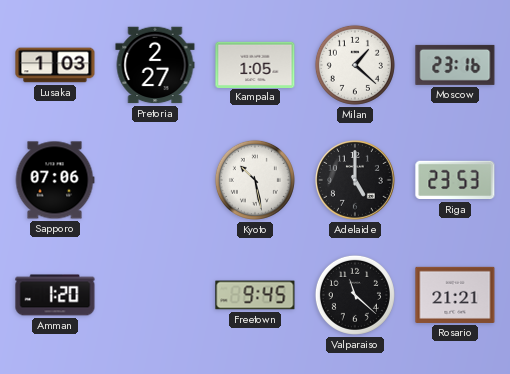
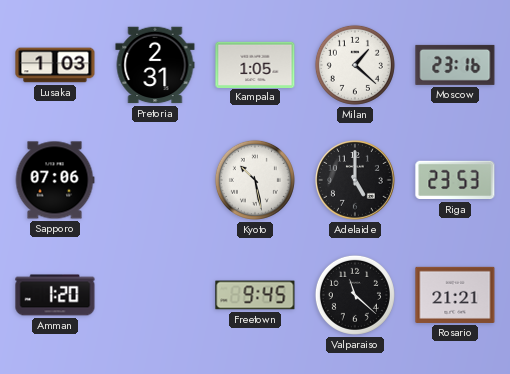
Pretoria: 2:27 -> 2:31
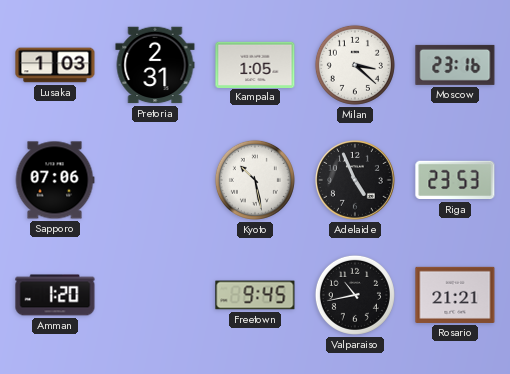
Milan: 1:22 -> 3:22
Adelaide: 5:00 -> 4:56
Valparaiso: 11:22 -> 10:43
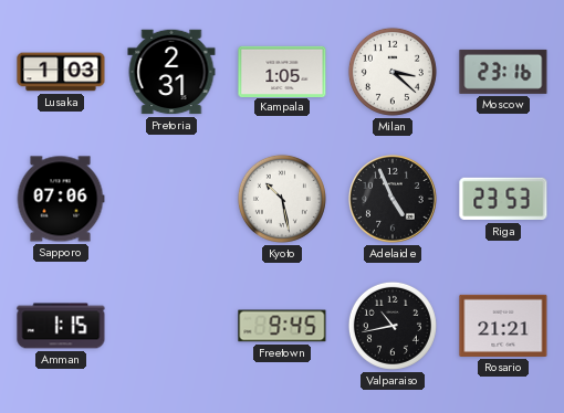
Amman: 1:20 -> 1:15
